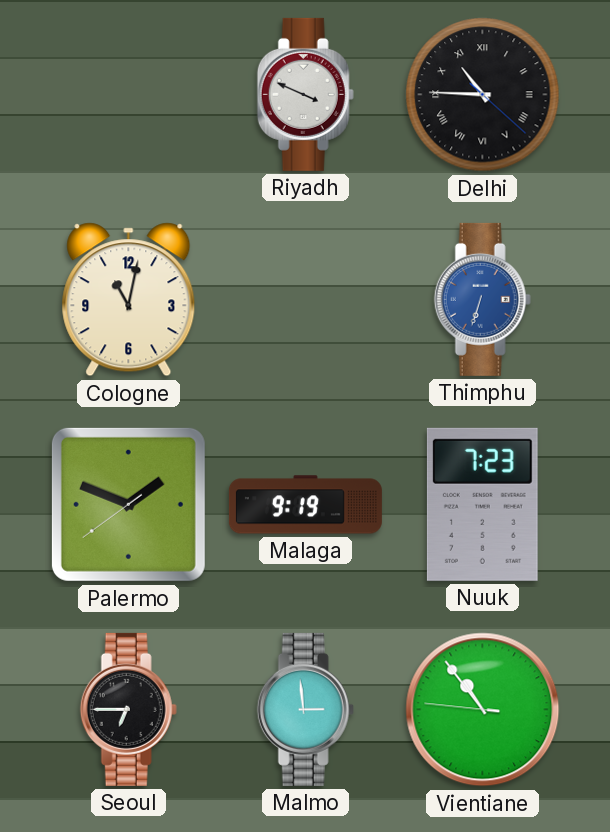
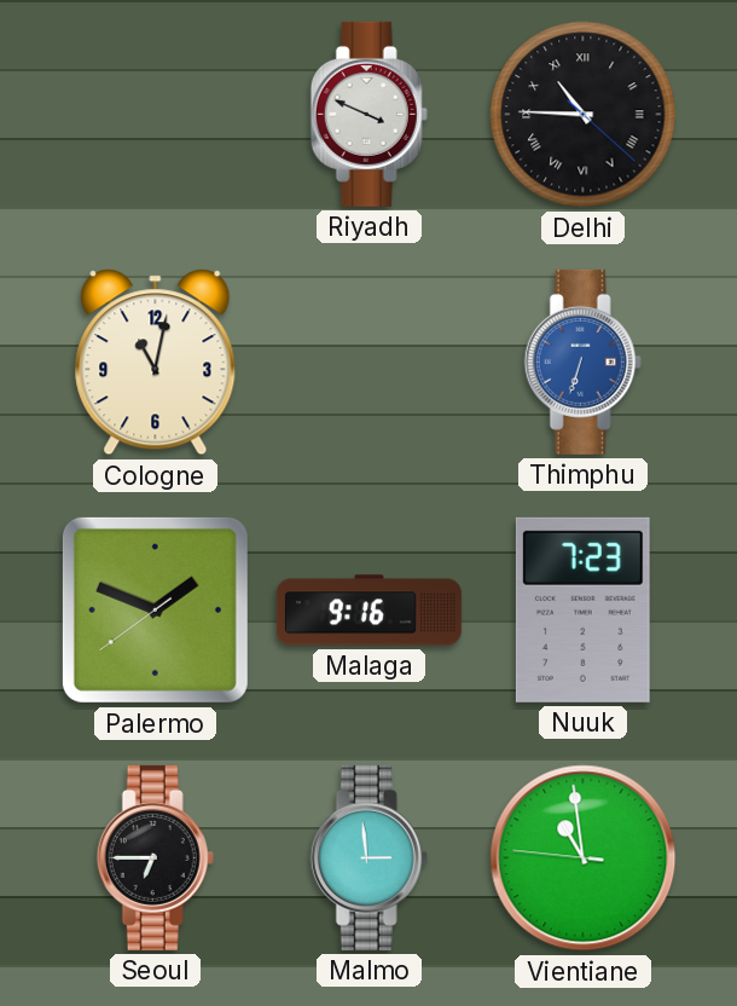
Malaga: 9:19 -> 9:16
Vientiane: 10:53 -> 10:58
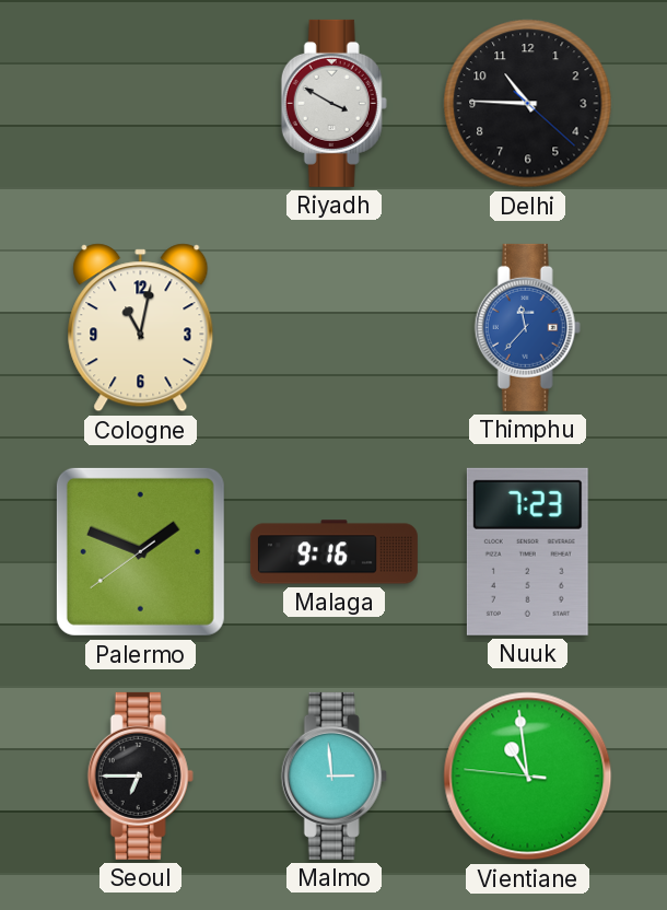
Riyadh: 3:49 -> 3:50
Delhi numerals: Roman -> Arabic
Thimphu: 6:33 -> 11:37
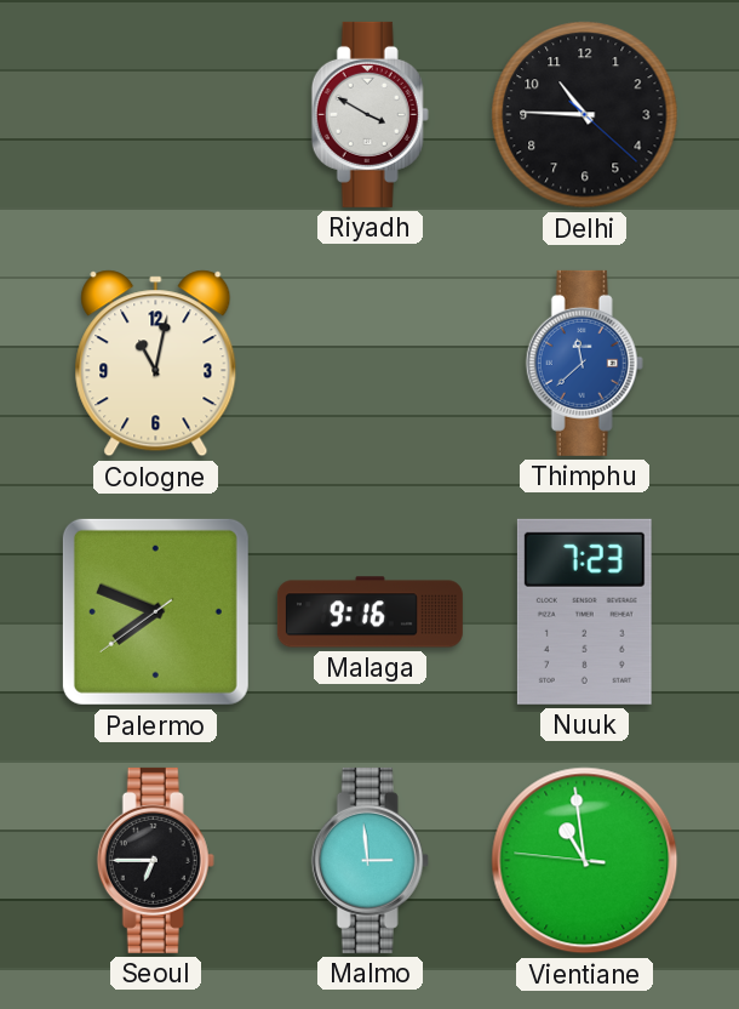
Thimphu: 11:37 -> 11:38
Palermo: 1:48 -> 7:48
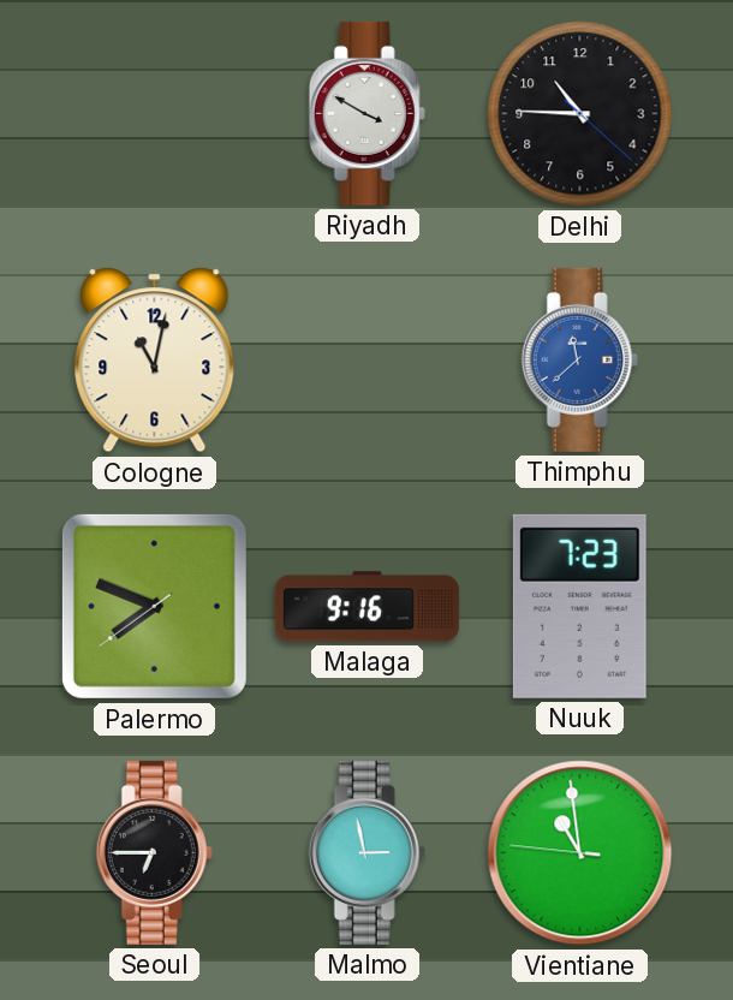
Malmo: 2:59 -> 2:58
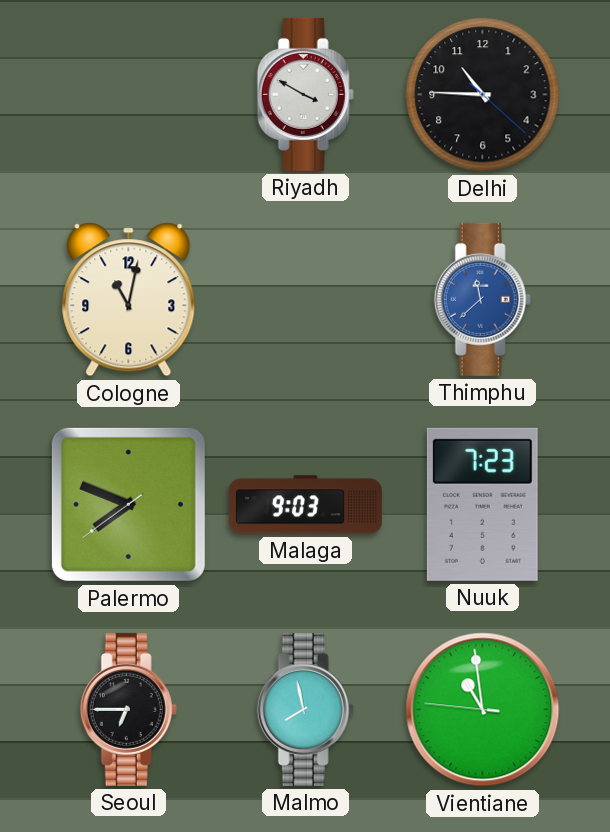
Malaga: 9:16 -> 9:03
Malmo: 2:58 -> 7:58
